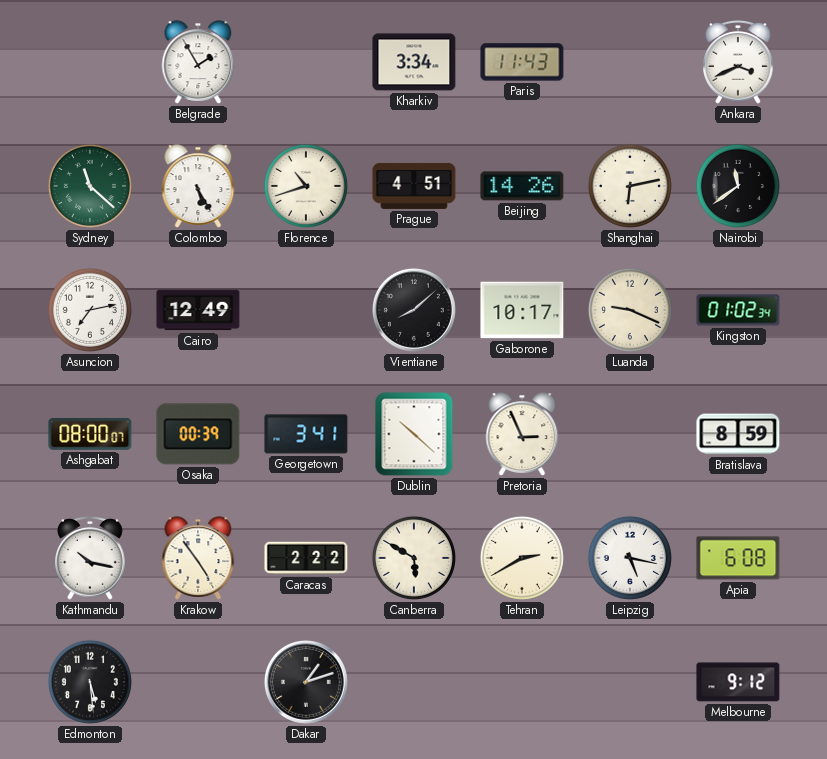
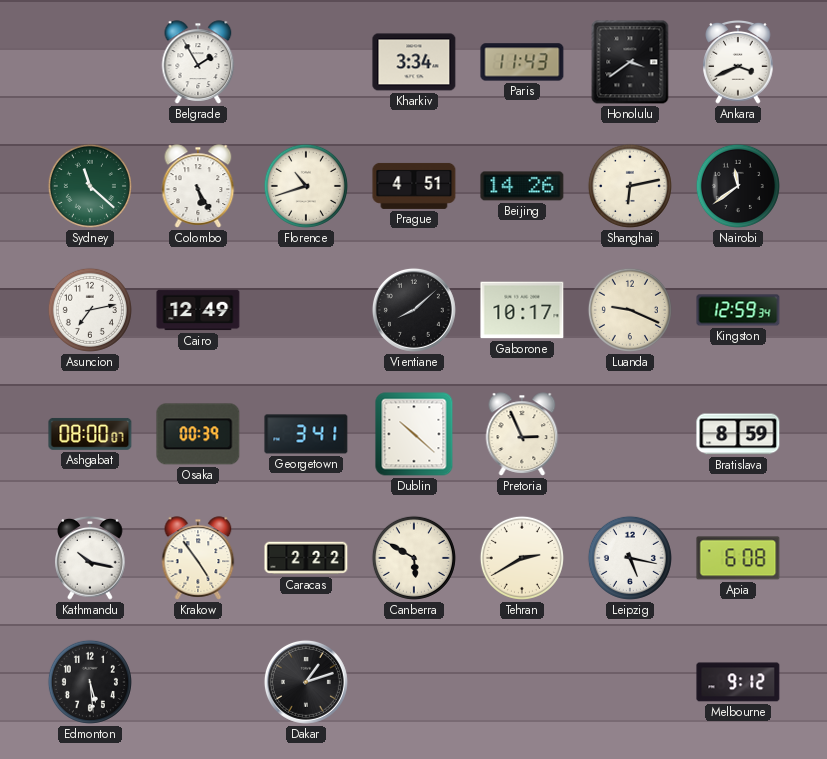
Honolulu: none -> 3:39
Kingston: 01:02 -> 12:59
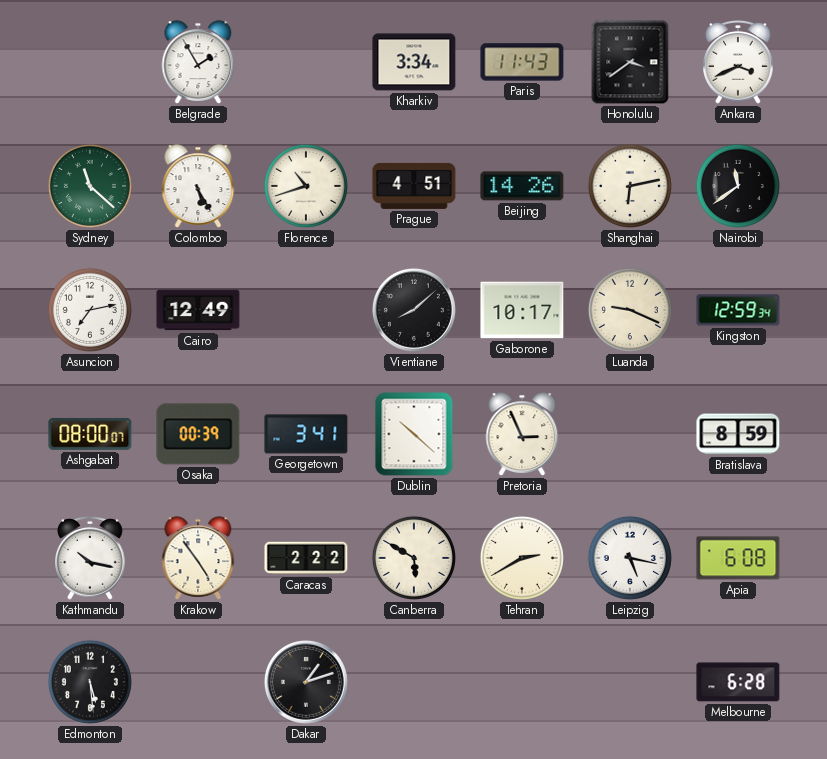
Melbourne: 9:12 -> 6:28
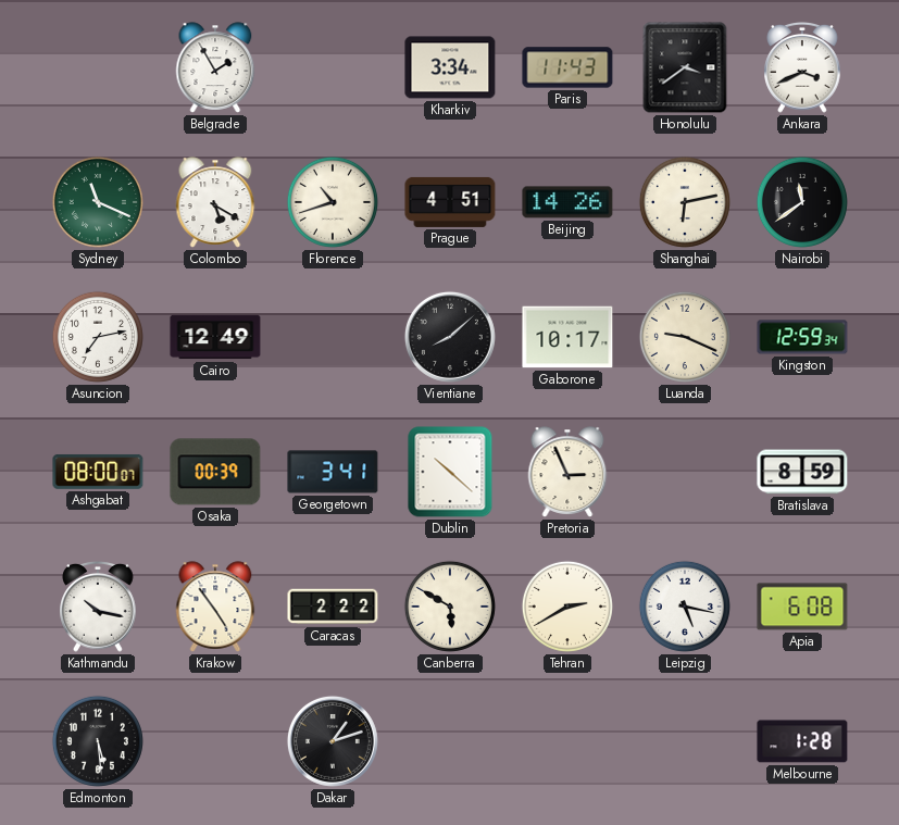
Sydney: 11:22 -> 11:19
Colombo: 5:25 -> 5:20
Melbourne: 6:28 -> 1:28
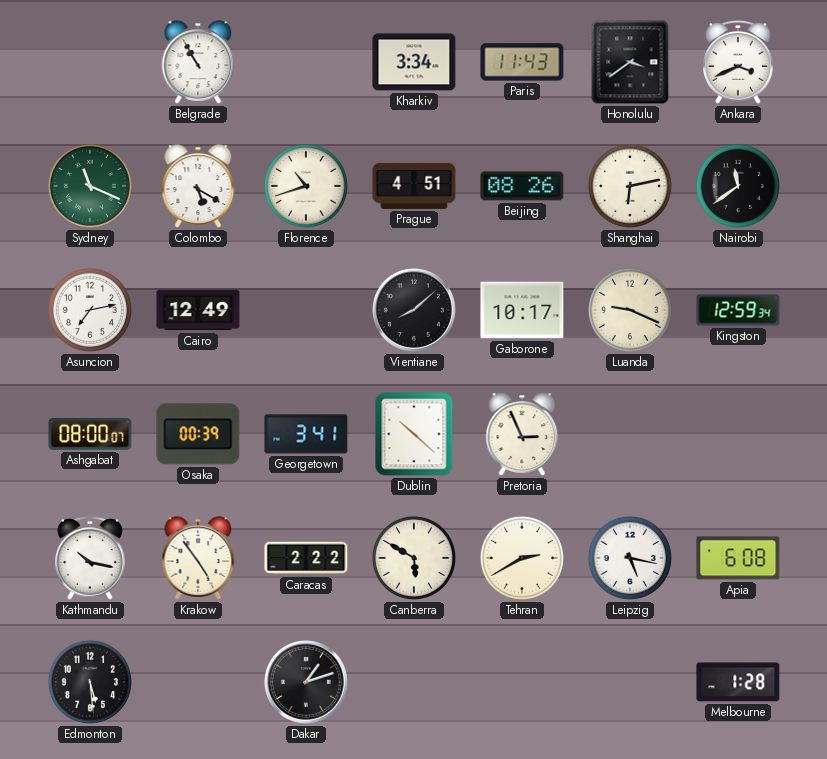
Belgrade: 1:55 -> 10:55
Beijing: 14:26 -> 08:26
Bratislava: 8:59 -> none
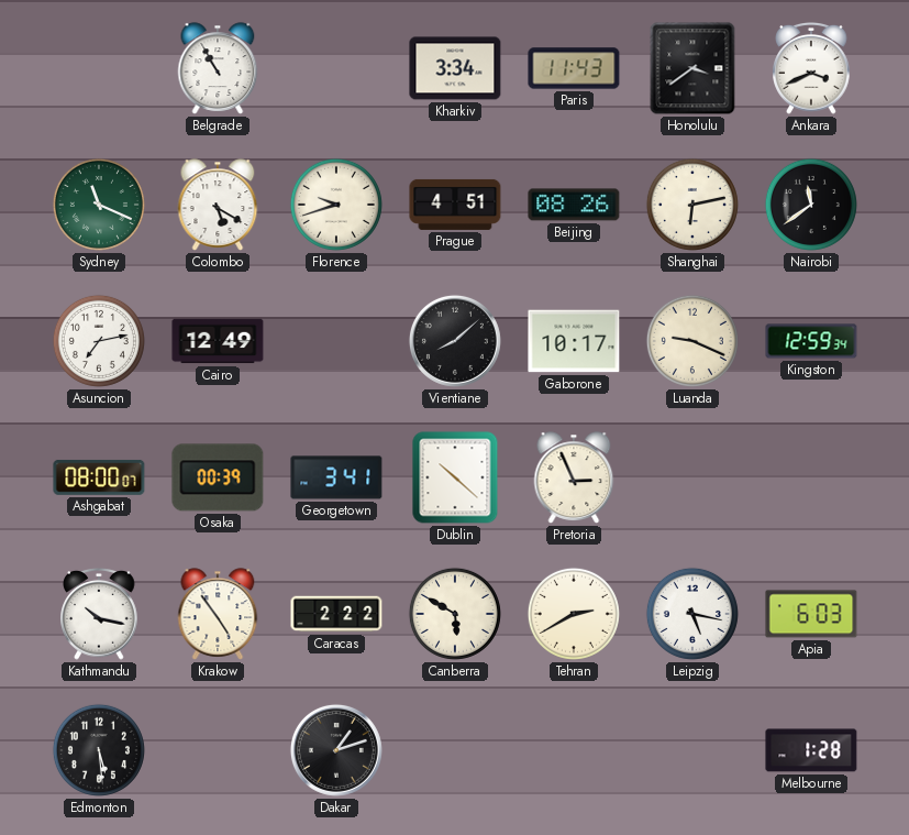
Florence: 10:42 -> 9:42
Apia: 6:08 -> 6:03
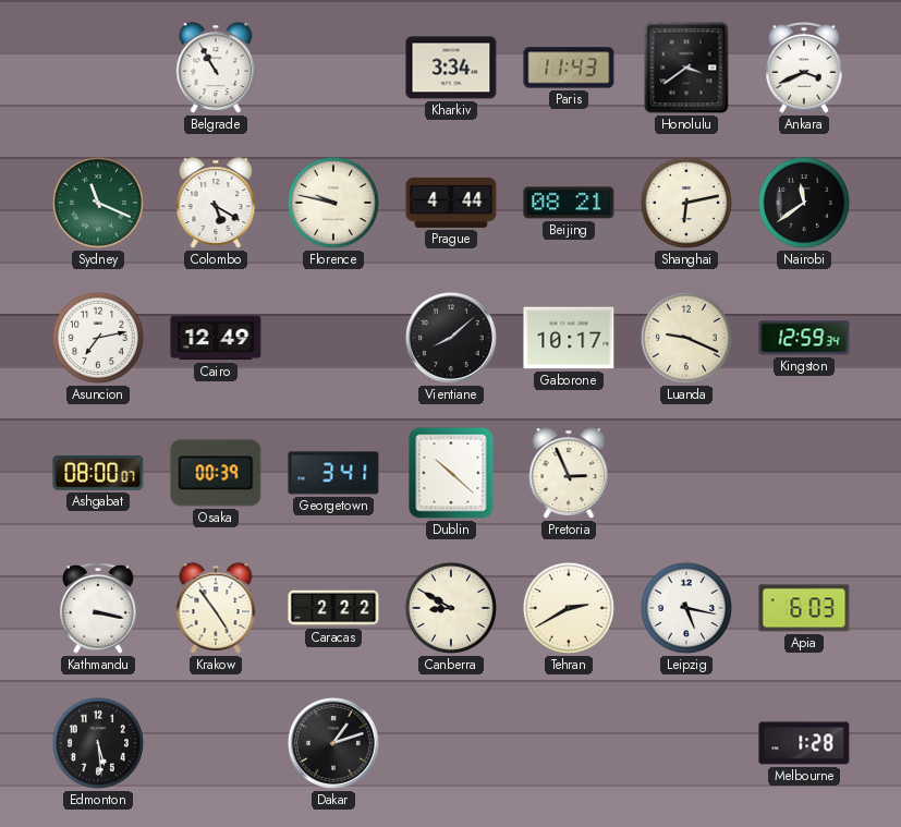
Florence: 9:42 -> 9:47
Prague: 4:51 -> 4:44
Beijing: 08:26 -> 08:21
Kathmandu: 10:17 -> 3:17
Canberra: 5:50 -> 8:50
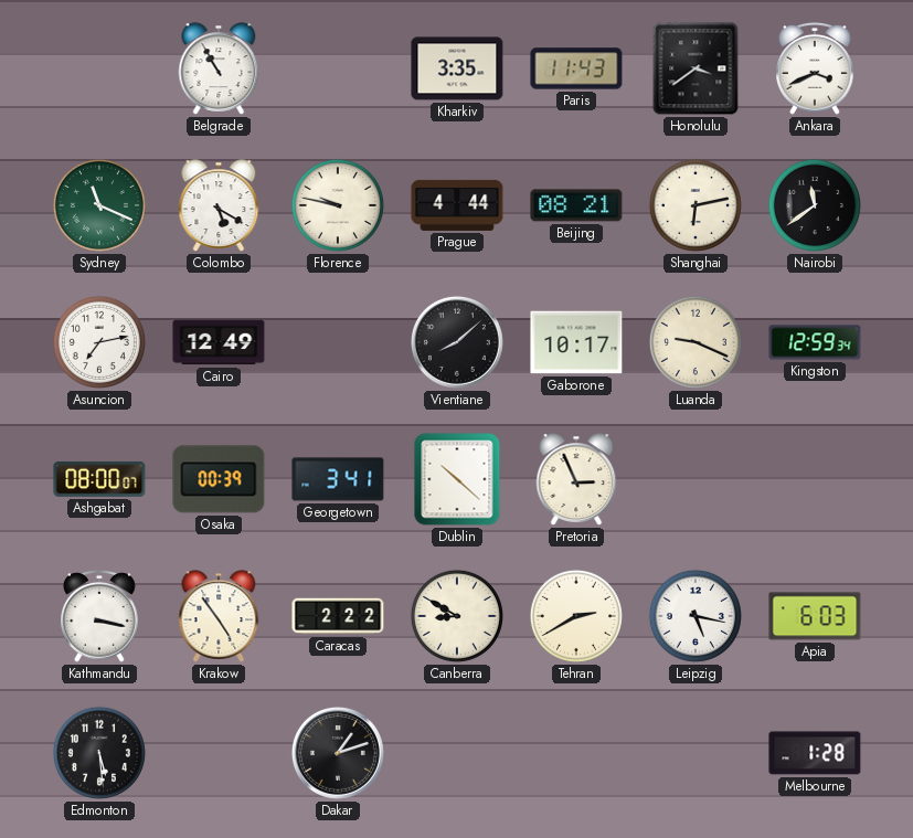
Kharkiv: 3:34 -> 3:35
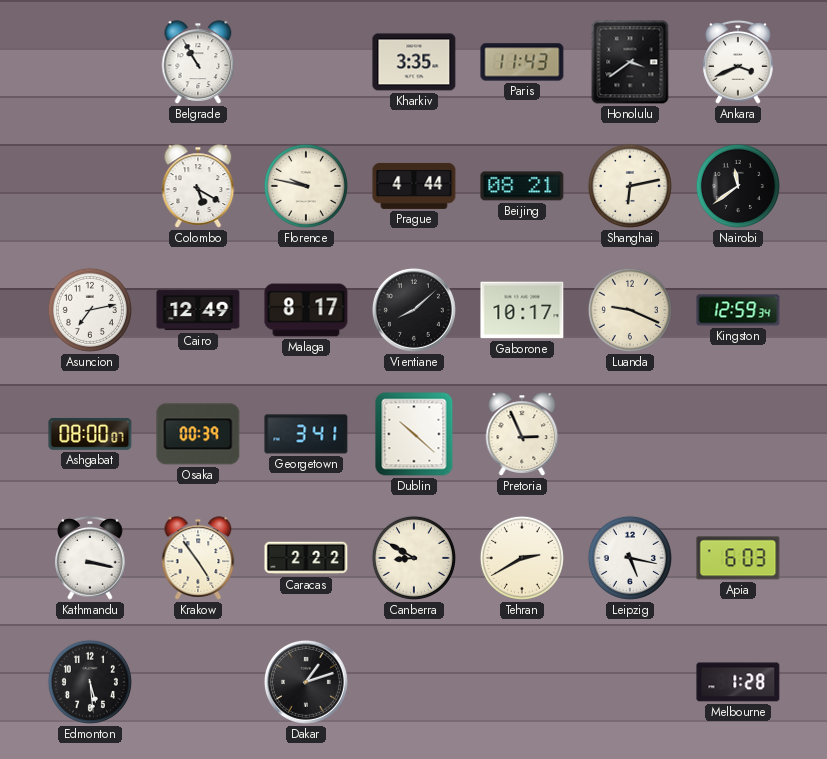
Sydney: 11:19 -> none
Malaga: none -> 8:17
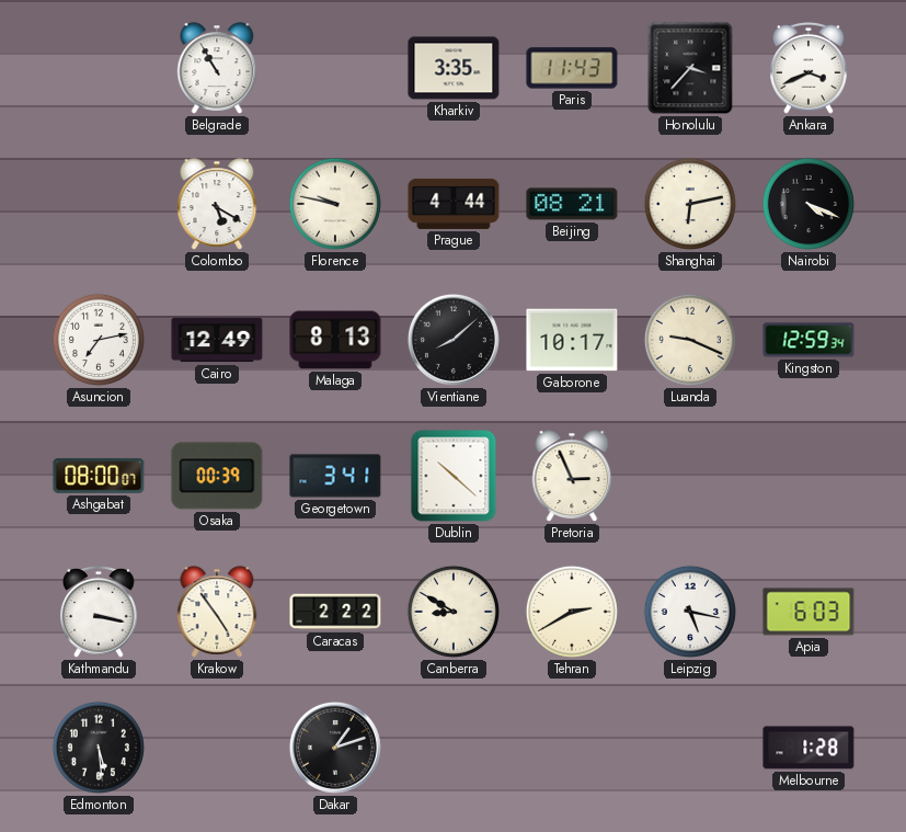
Honolulu: 3:39 -> 3:37
Nairobi: 11:39 -> 4:19
Malaga: 8:17 -> 8:13
